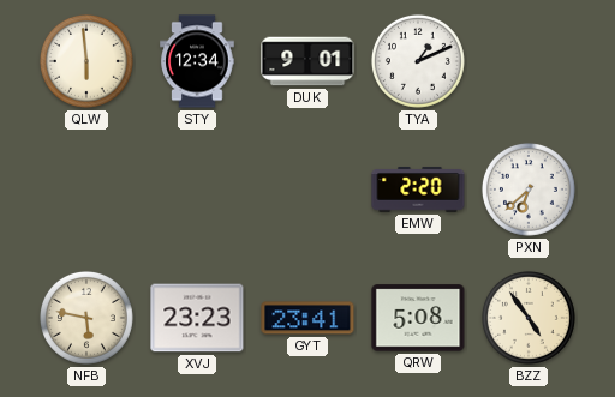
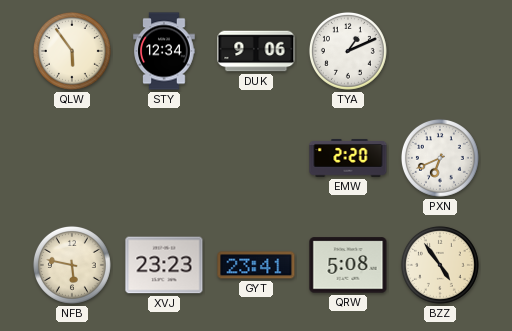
QLW: 5:59 -> 5:54
DUK: 9:01 -> 9:06
PXN: 6:38 -> 6:41
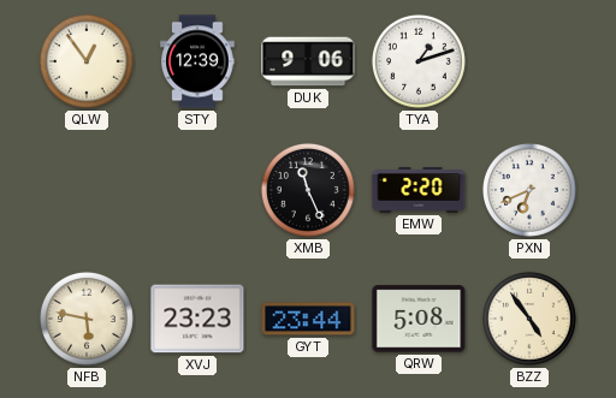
QLW: 5:54 -> 12:54
STY: 12:34 -> 12:39
TYA: 1:11 -> 1:12
XMB: none -> 11:26
GYT: 23:41 -> 23:44
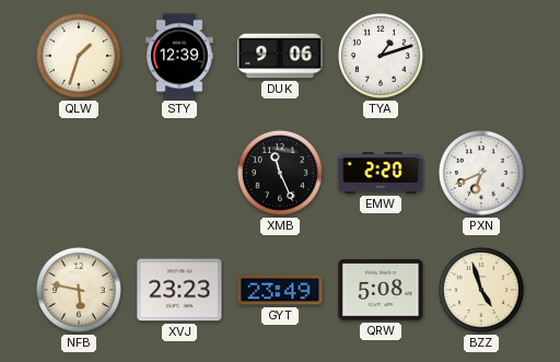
QLW: 12:54 -> 1:33
GYT: 23:44 -> 23:49
BZZ: 4:54 -> 4:57
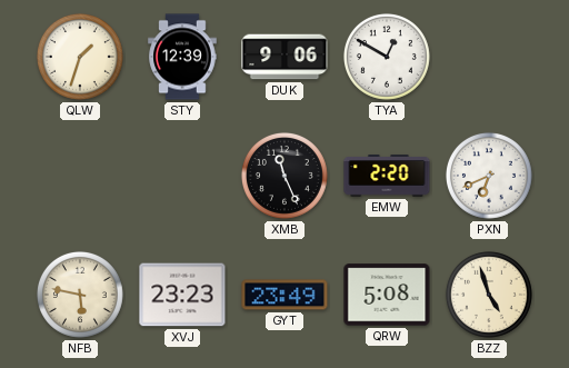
TYA: 1:12 -> 12:50
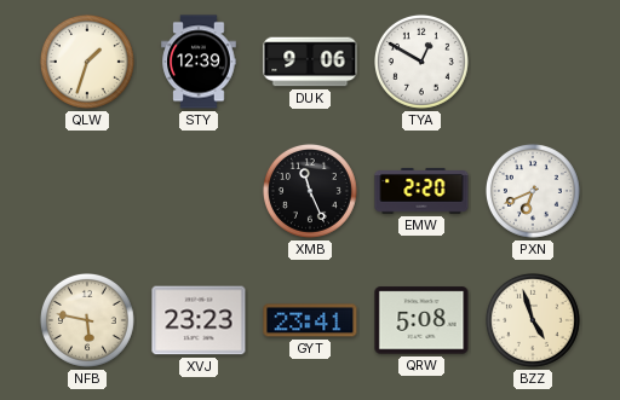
GYT: 23:49 -> 23:41
